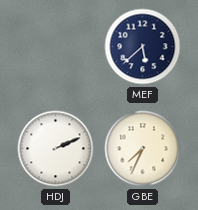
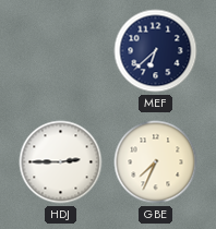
MEF: 5:38 -> 6:38
HDJ: 2:11 -> 2:45
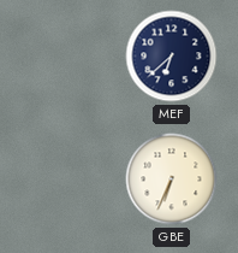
HDJ: 2:45 -> none
GBE: 7:34 -> 6:34
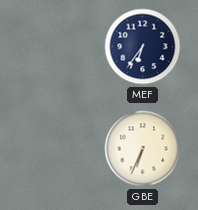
MEF: 6:38 -> 6:36
